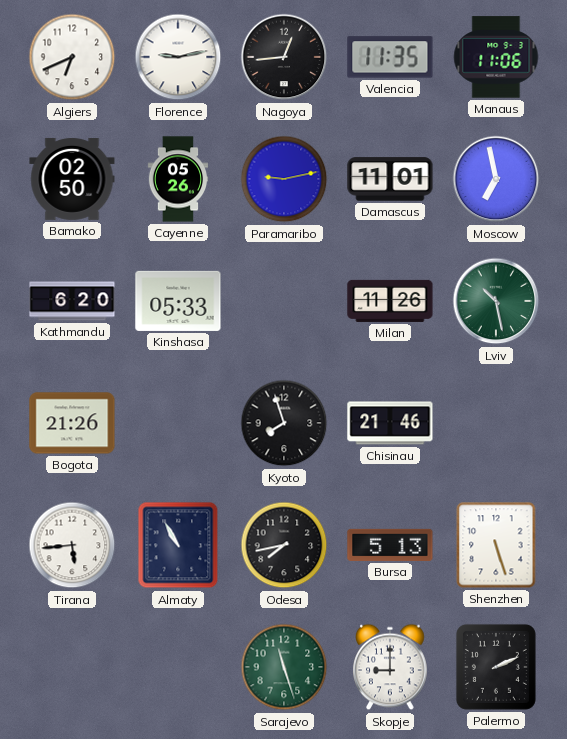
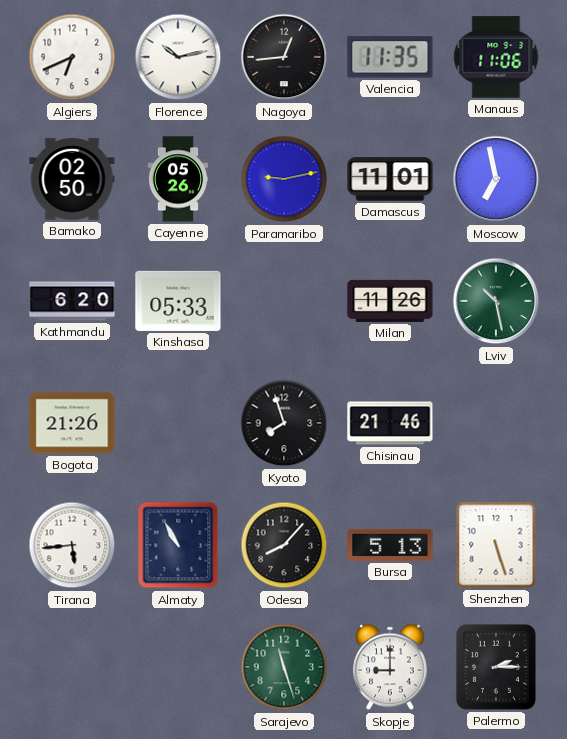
Florence: 9:13 -> 10:13
Odesa: 7:43 -> 8:07
Palermo: 2:11 -> 2:15
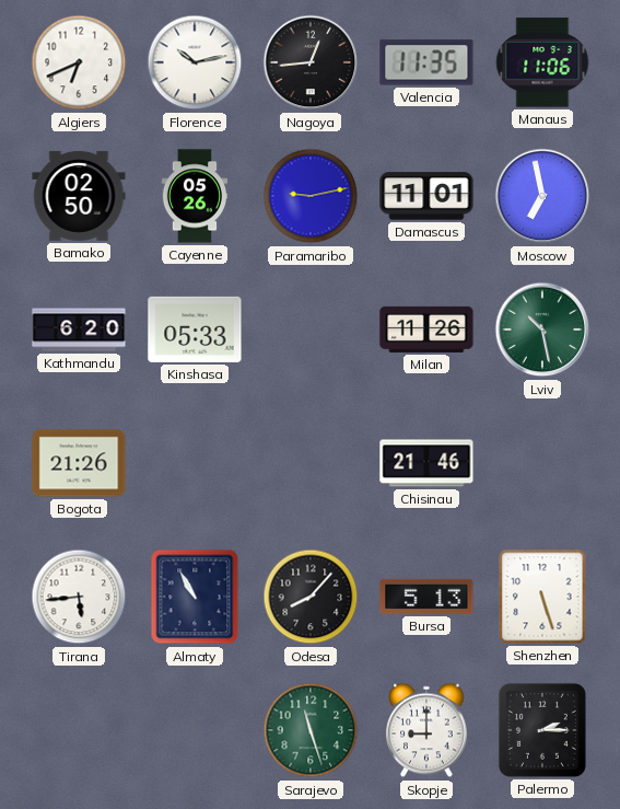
Kyoto: 7:57 -> none
